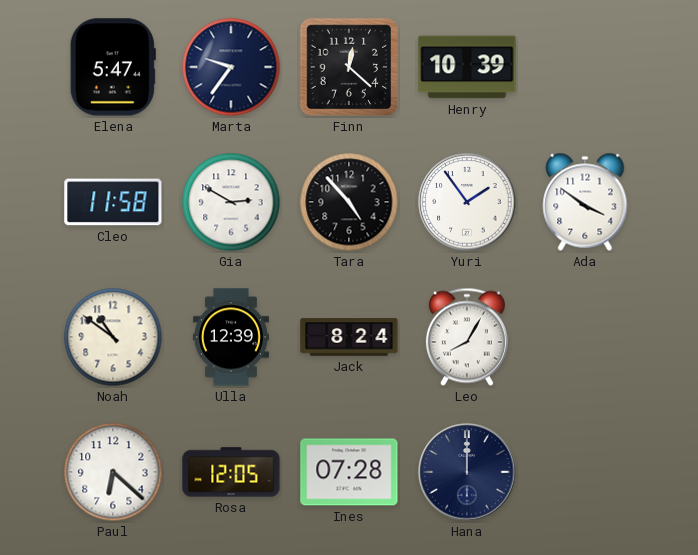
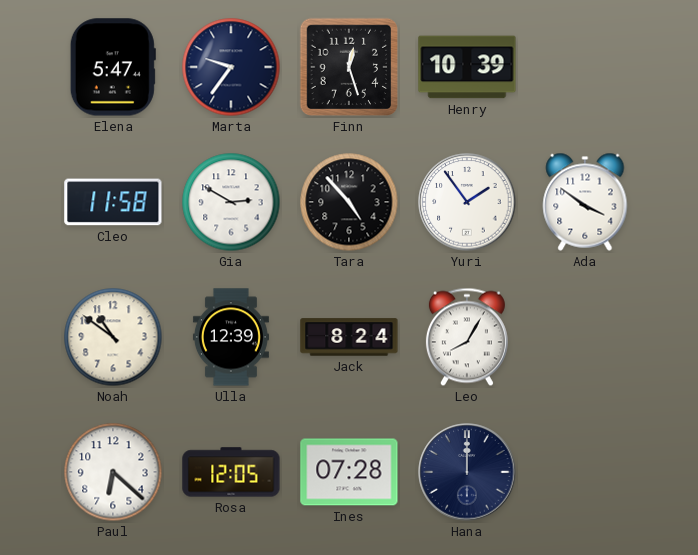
Finn: 12:22 -> 12:27
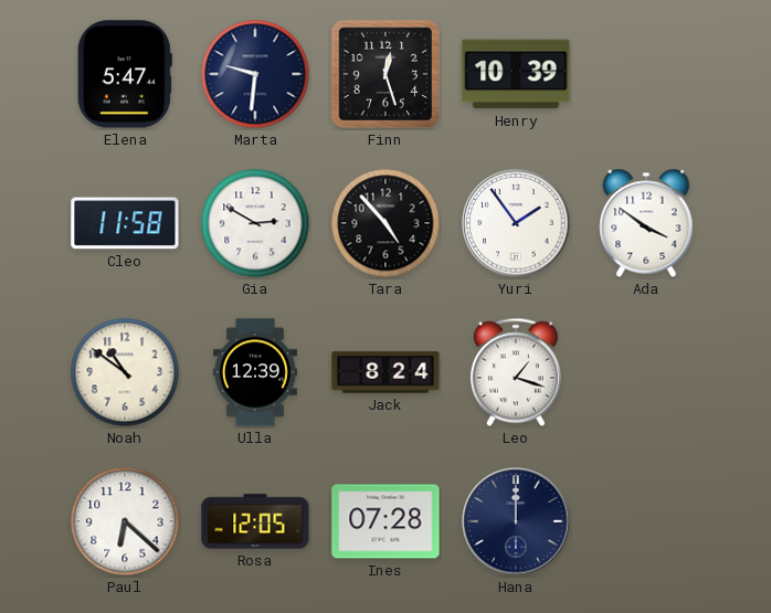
Marta: 9:36 -> 9:31
Leo: 8:05 -> 1:18
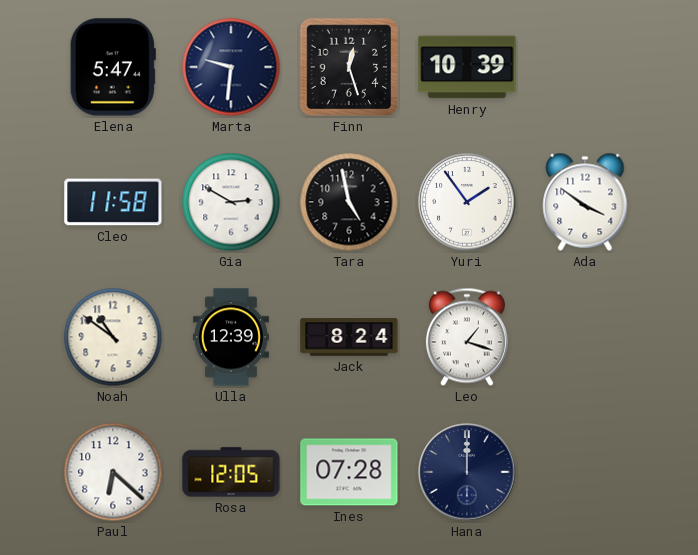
Tara: 4:53 -> 4:58
